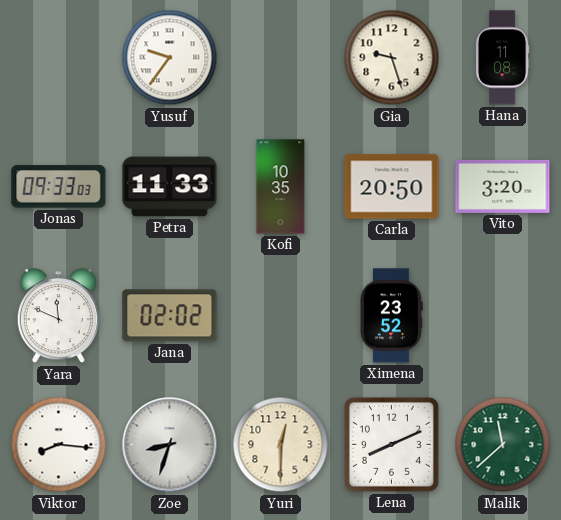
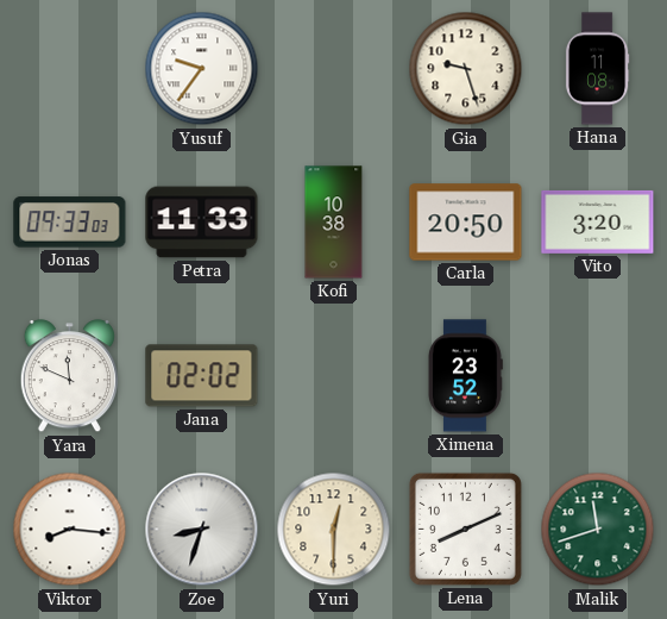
Kofi: 10:35 -> 10:38
Malik: 11:38 -> 11:42
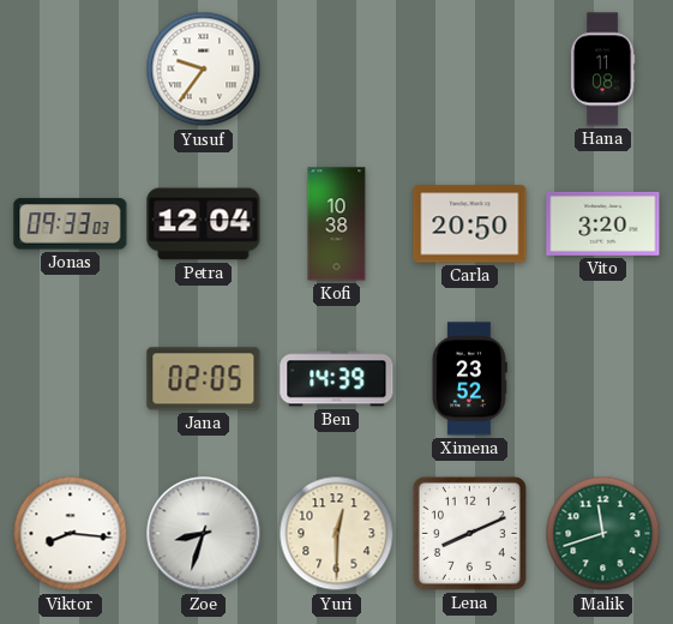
Gia: 9:27 -> none
Petra: 11:33 -> 12:04
Yara: 11:49 -> none
Jana: 02:02 -> 02:05
Ben: none -> 14:39
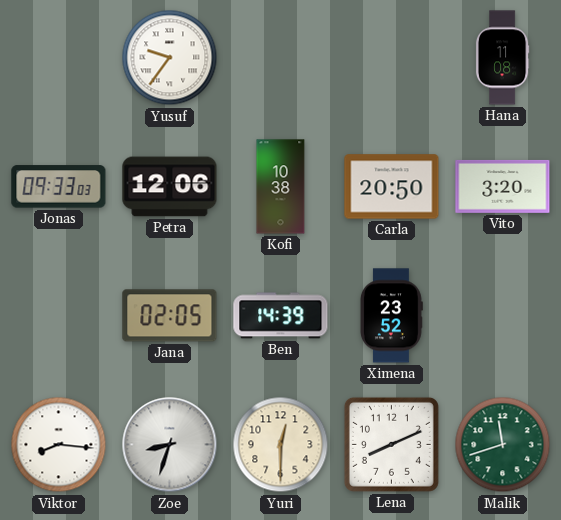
Petra: 12:04 -> 12:06
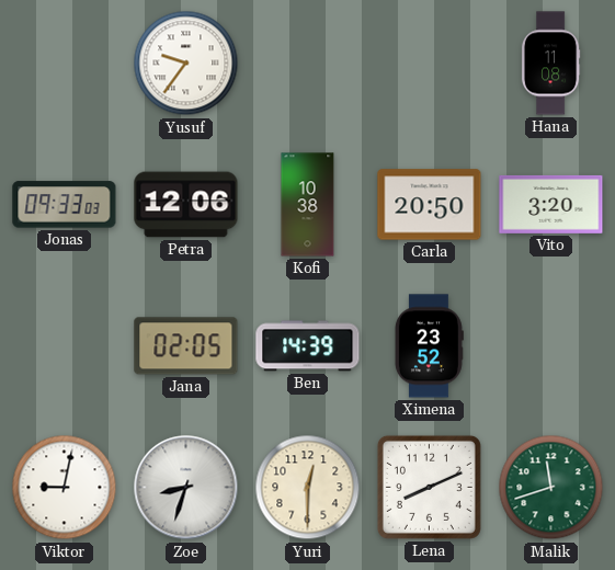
Viktor: 8:16 -> 9:02
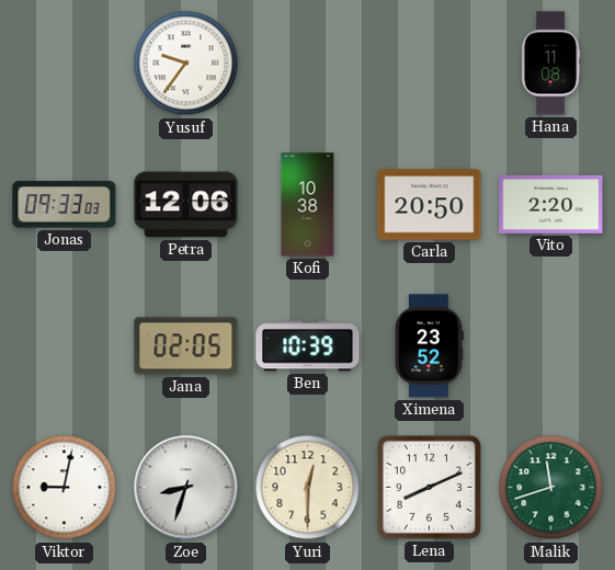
Vito: 3:20 -> 2:20
Ben: 14:39 -> 10:39
